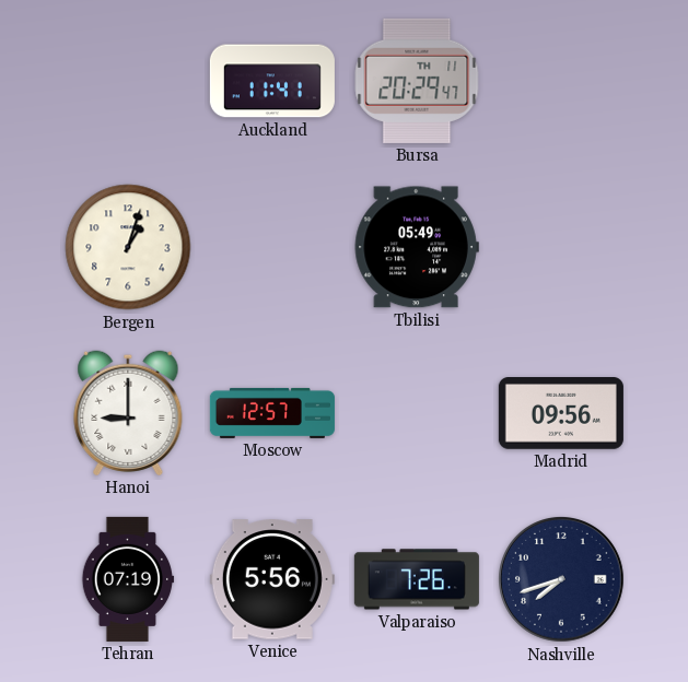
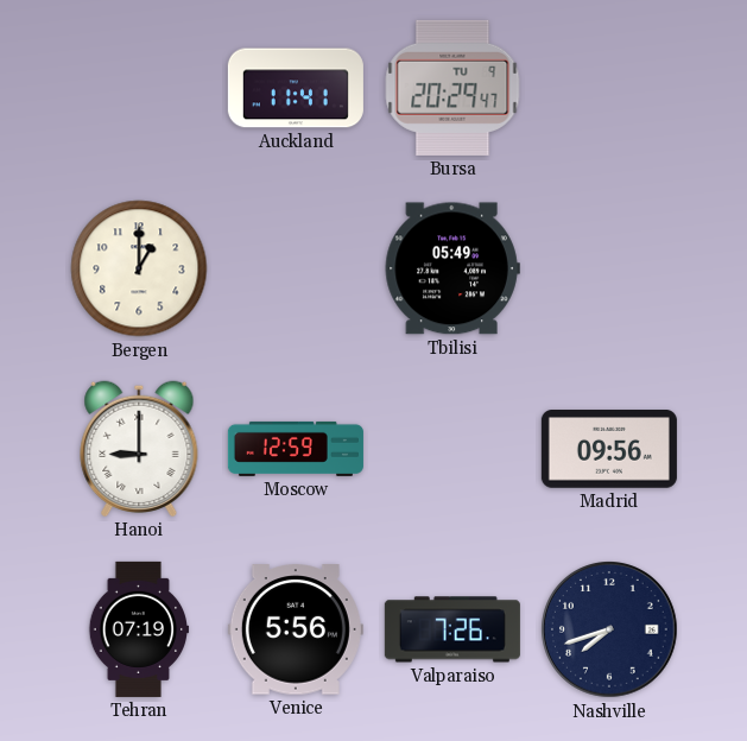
Bursa date: TH 11 -> TU 9
Bergen: 1:03 -> 1:00
Moscow: 12:57 -> 12:59
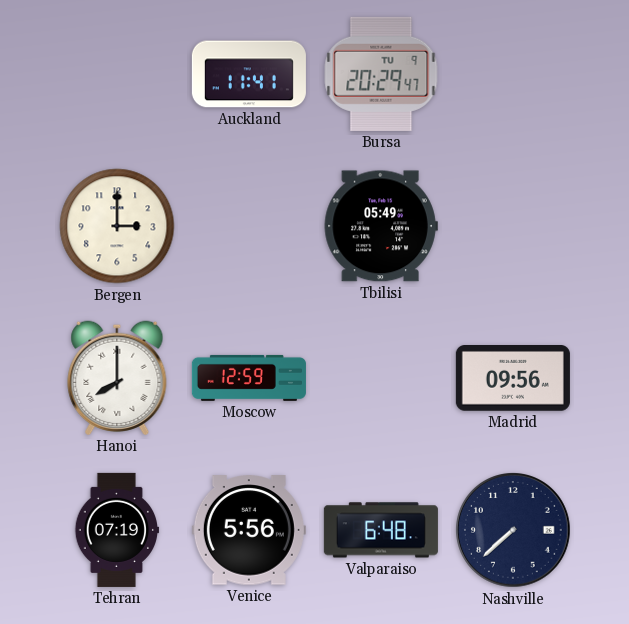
Bergen: 1:00 -> 3:00
Hanoi: 9:00 -> 8:00
Valparaiso: 7:26 -> 6:48
Nashville: 7:42 -> 7:38
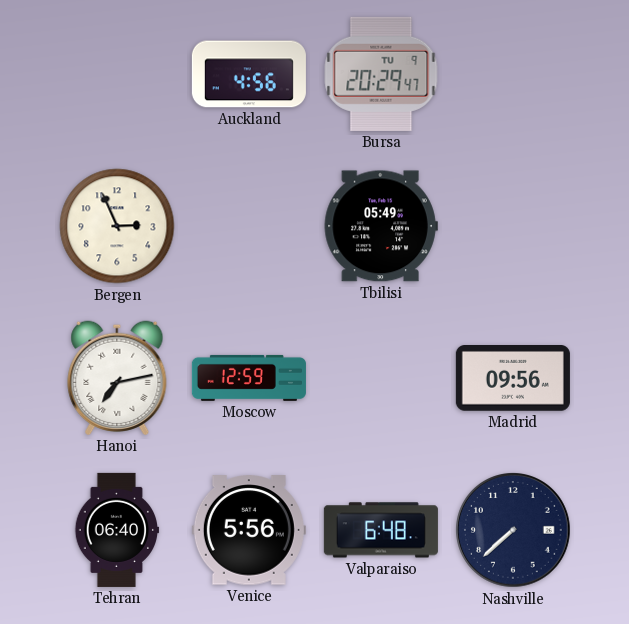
Auckland: 11:41 -> 4:56
Bergen: 3:00 -> 2:56
Hanoi: 8:00 -> 7:13
Tehran: 07:19 -> 06:40
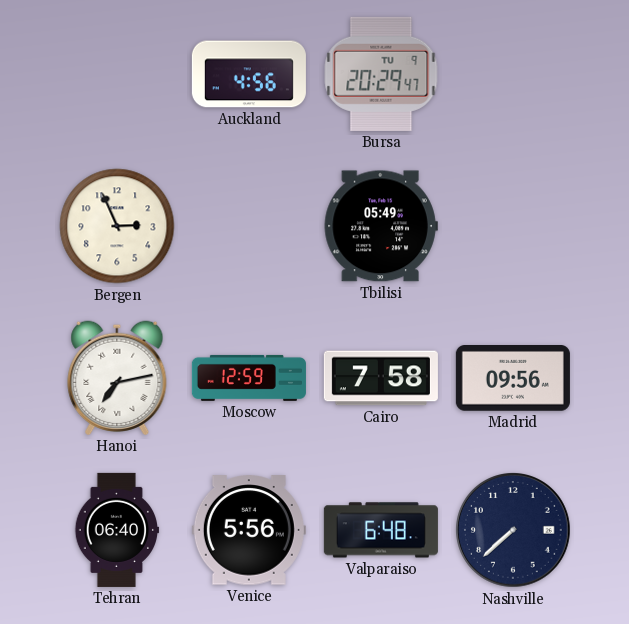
Cairo: none -> 7:58
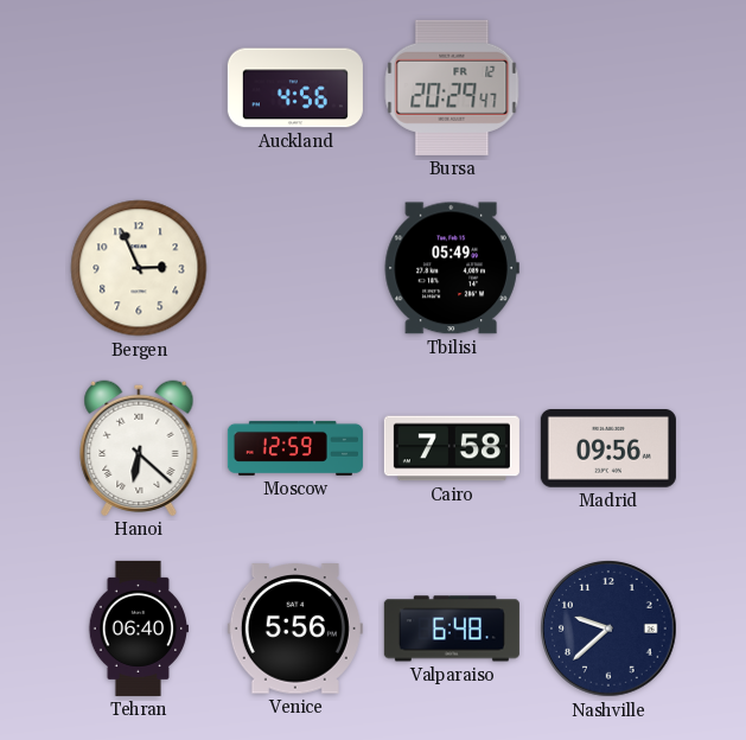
Bursa date: TU 9 -> FR 12
Hanoi: 7:13 -> 6:22
Nashville: 7:38 -> 9:38
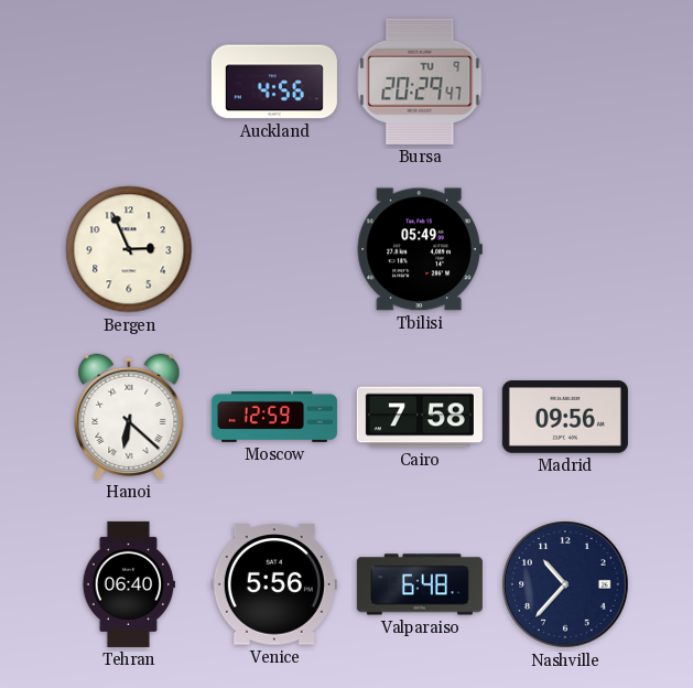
Bursa date: FR 12 -> TU 9
Nashville: 9:38 -> 10:37
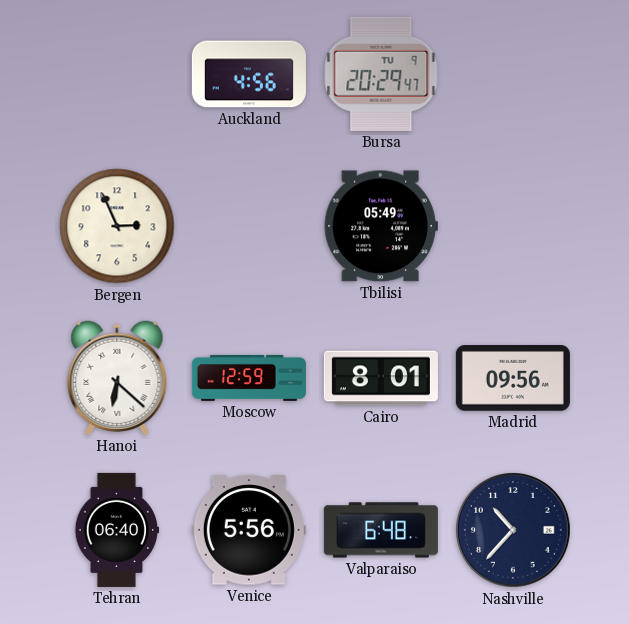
Cairo: 7:58 -> 8:01
